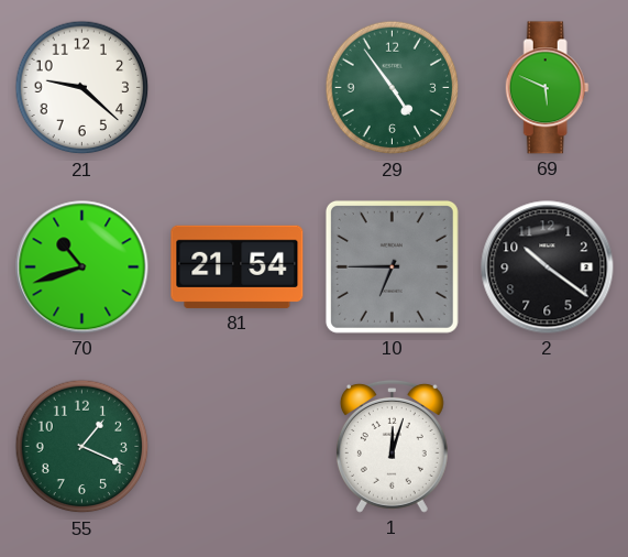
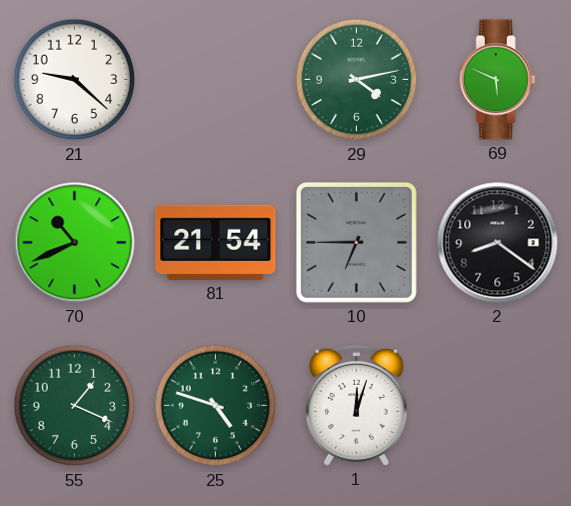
29: 4:54 -> 4:13
70: 10:42 -> 10:41
2: 10:21 -> 8:21
25: none -> 4:48
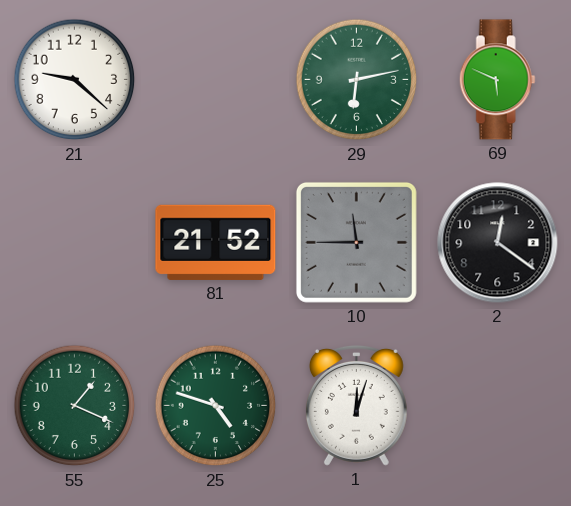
29: 4:13 -> 6:13
70: 10:41 -> none
81: 21:54 -> 21:52
10: 6:45 -> 11:45
2: 8:21 -> 12:21
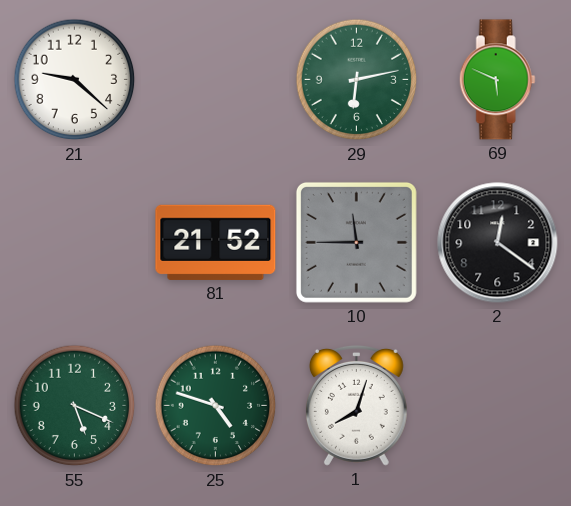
55: 1:19 -> 5:19
1: 12:03 -> 8:03
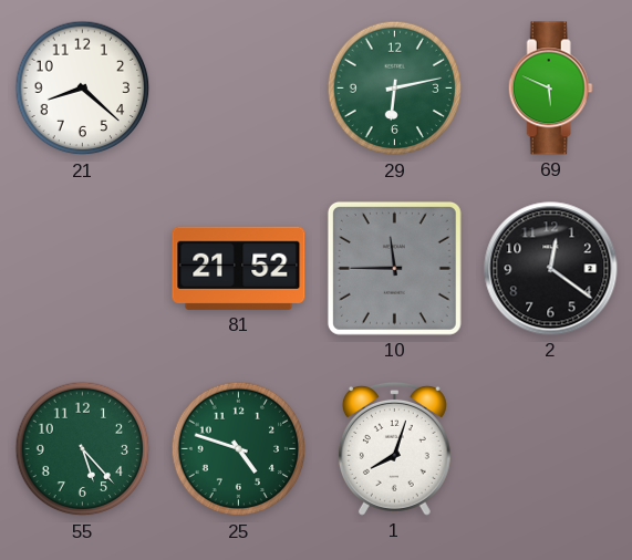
21: 9:22 -> 8:22
55: 5:19 -> 5:23
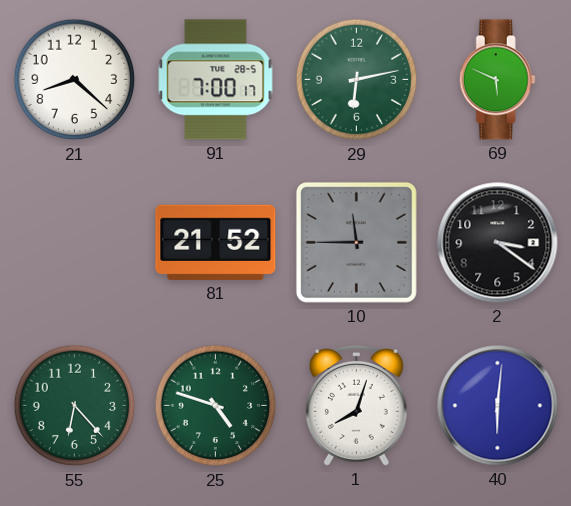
91: none -> 7:00
2: 12:21 -> 3:21
55: 5:23 -> 6:23
40: none -> 6:01
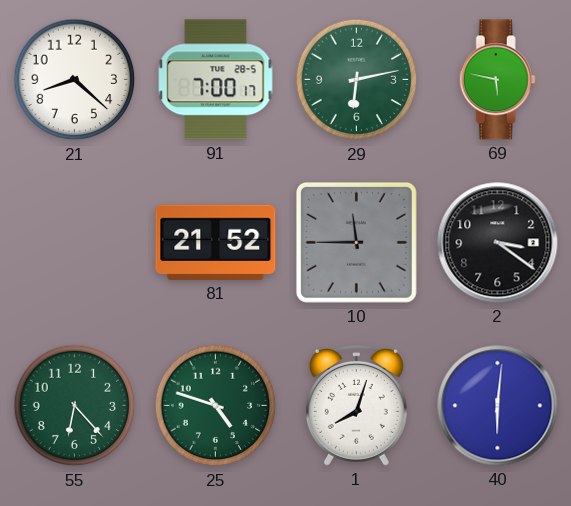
69: 5:49 -> 5:47
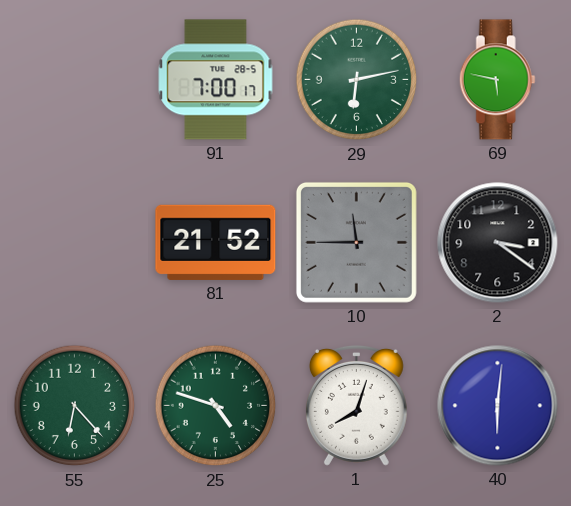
21: 8:22 -> none
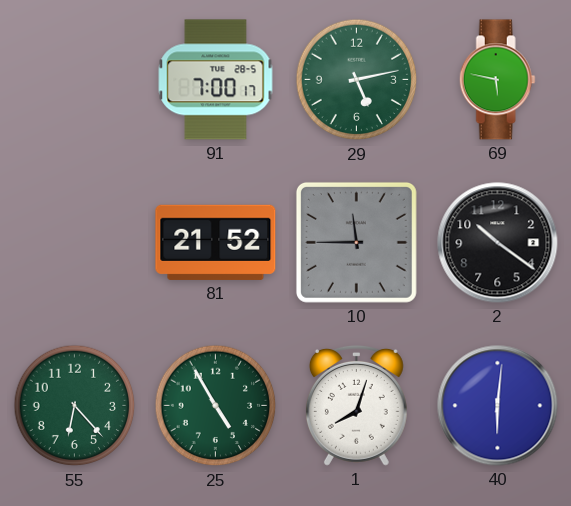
29: 6:13 -> 5:13
2: 3:21 -> 10:21
25: 4:48 -> 4:55
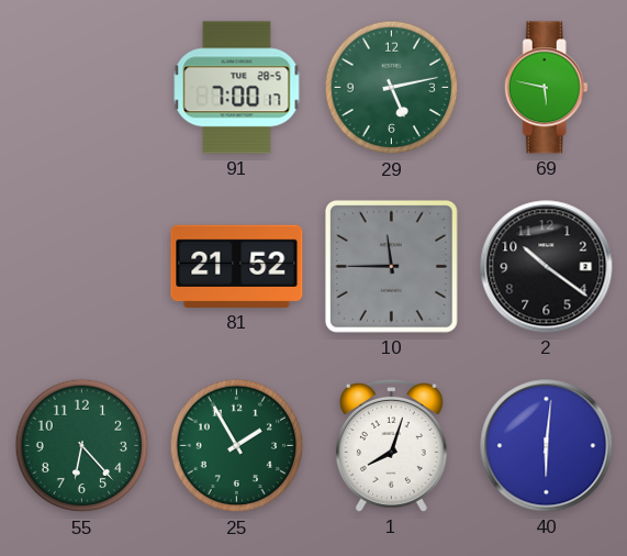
25: 4:55 -> 1:55
